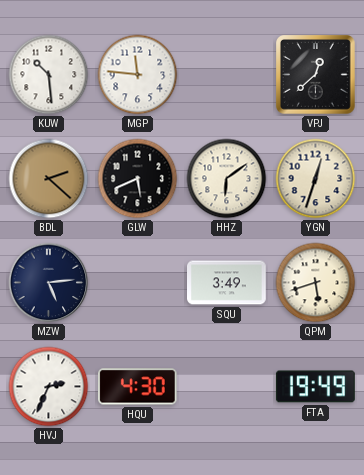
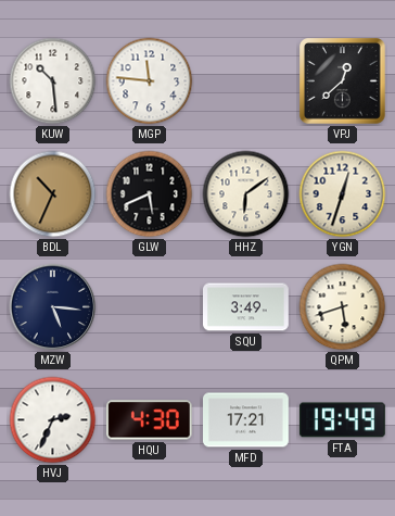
BDL: 2:22 -> 10:34
MZW: 5:14 -> 5:16
MFD: none -> 17:21
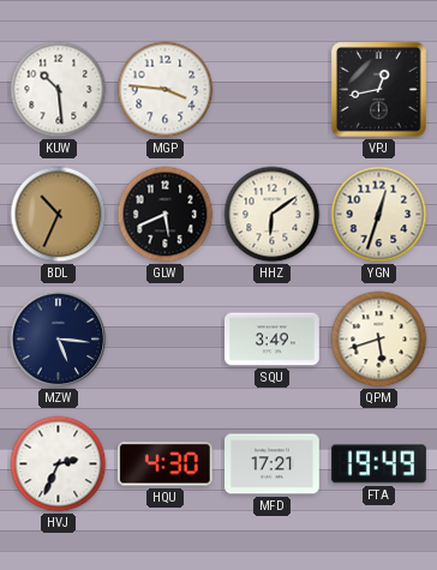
MGP: 11:46 -> 3:46
VPJ: 12:38 -> 12:43
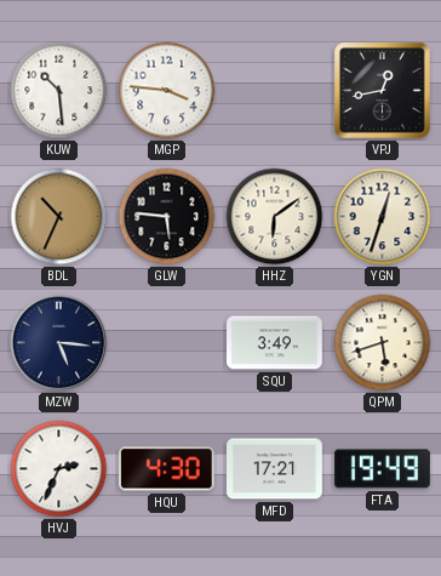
GLW: 5:41 -> 5:46
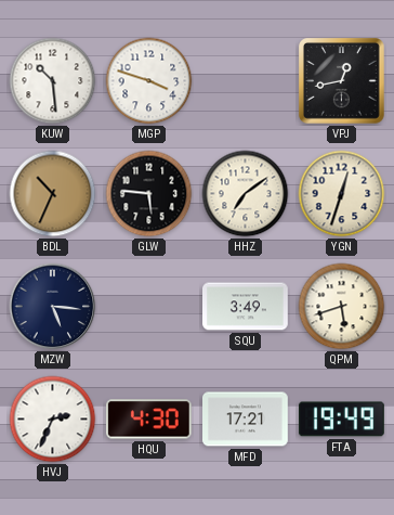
MGP: 3:46 -> 3:48
HHZ: 6:09 -> 7:09
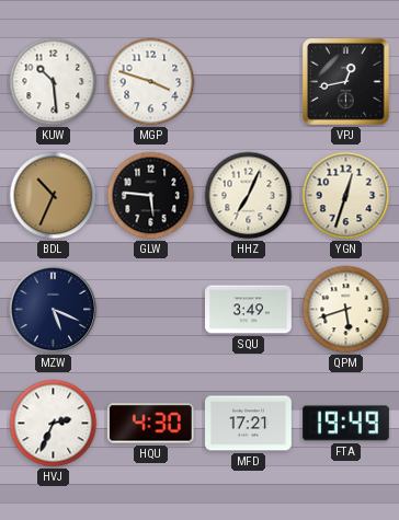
HHZ: 7:09 -> 7:04
MZW: 5:16 -> 5:19
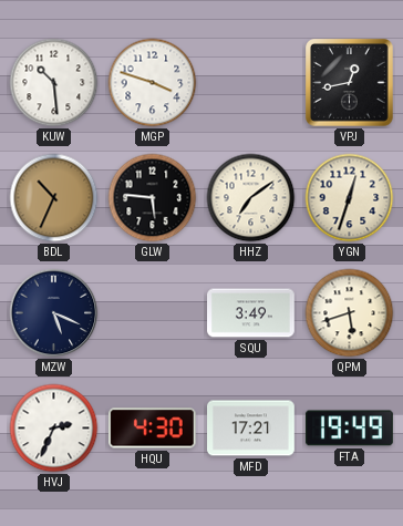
HHZ: 7:04 -> 7:09
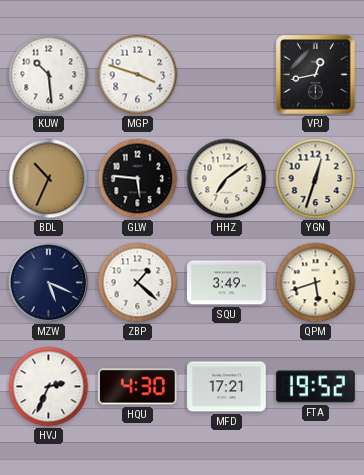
ZBP: none -> 1:22
FTA: 19:49 -> 19:52
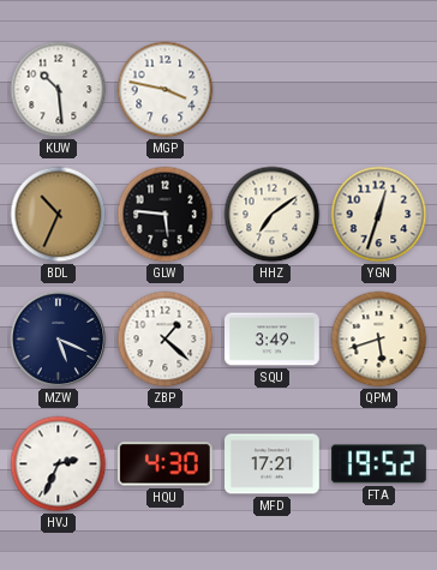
MGP: 3:48 -> 3:47
VPJ: 12:43 -> none
